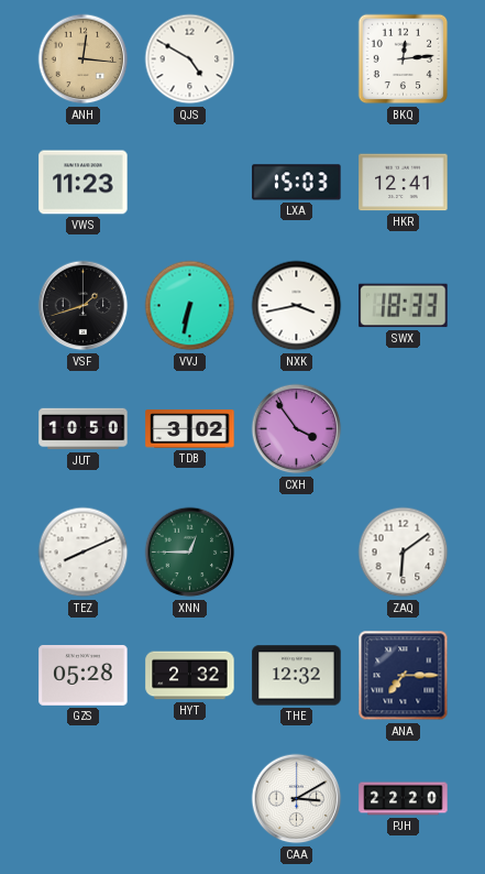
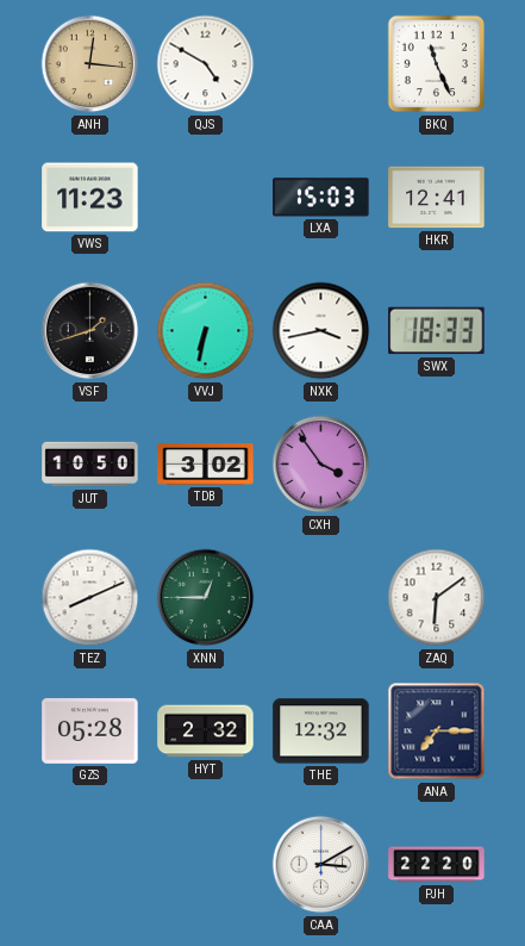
BKQ: 12:14 -> 11:26
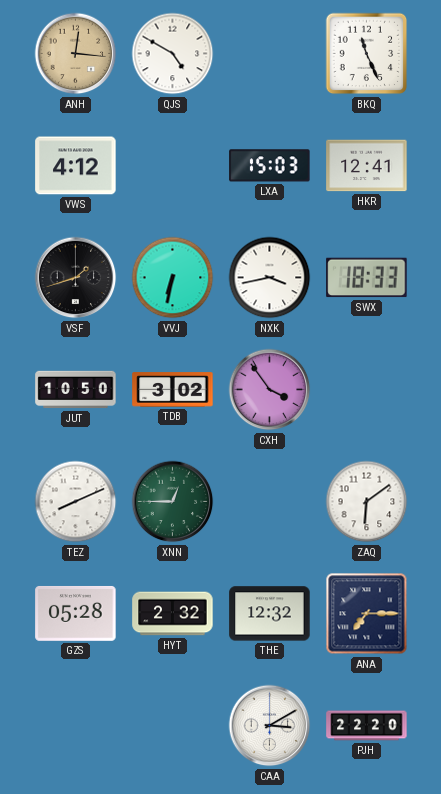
VWS: 11:23 -> 4:12
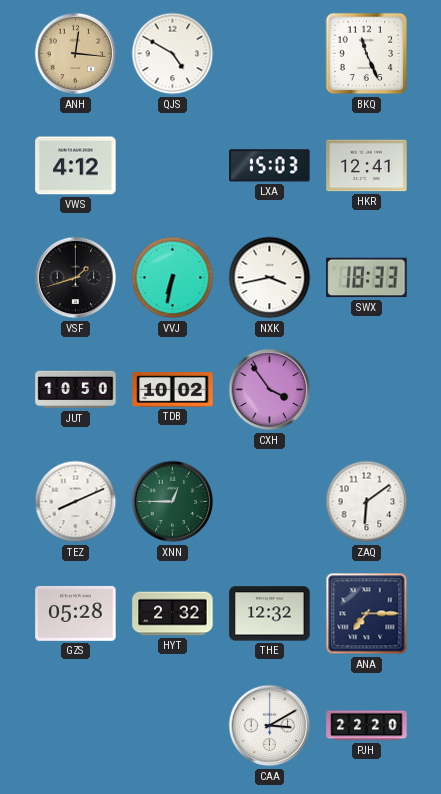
TDB: 3:02 -> 10:02
